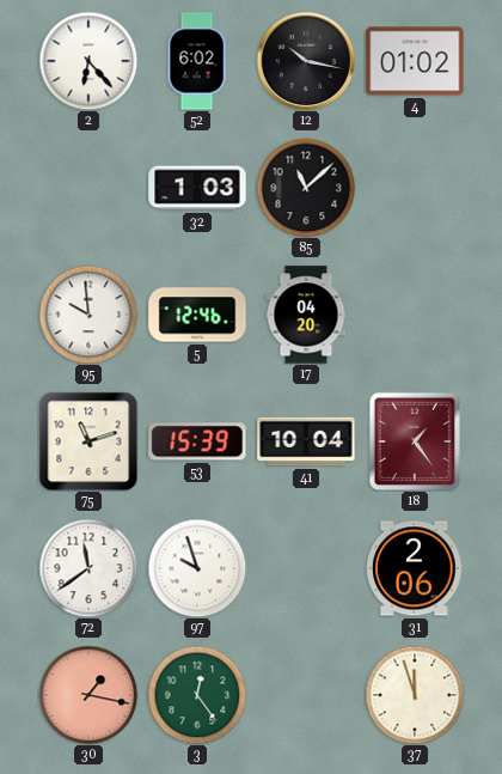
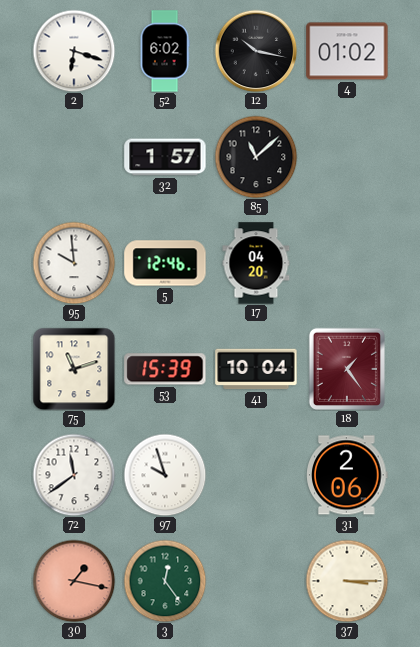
2: 6:23 -> 6:18
32: 1:03 -> 1:57
37: 11:57 -> 3:15
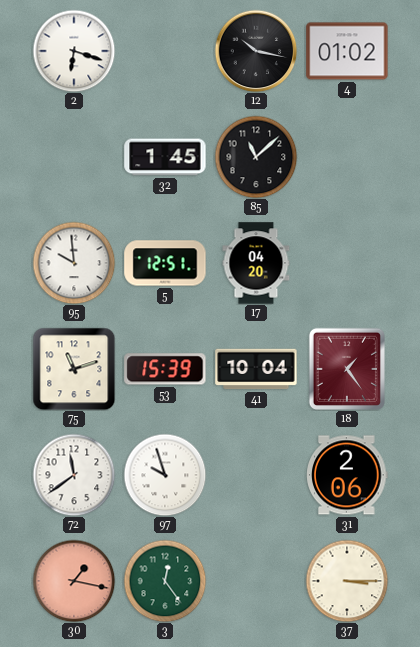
52: 6:02 -> none
32: 1:57 -> 1:45
5: 12:46 -> 12:51
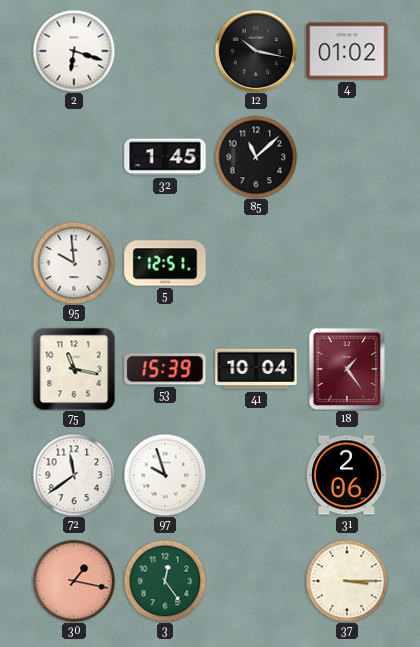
17: 04:20 -> none
75: 11:12 -> 11:17
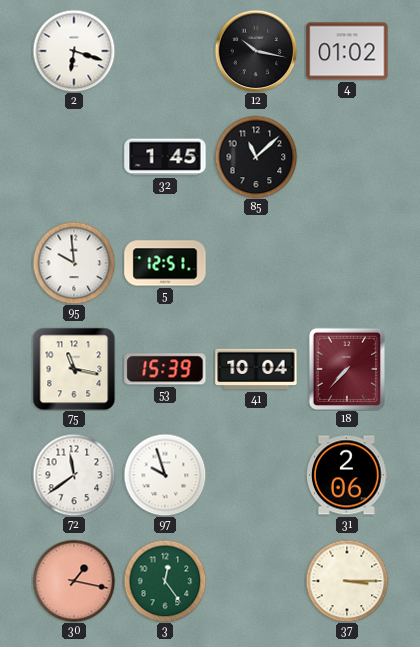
18: 1:24 -> 7:37
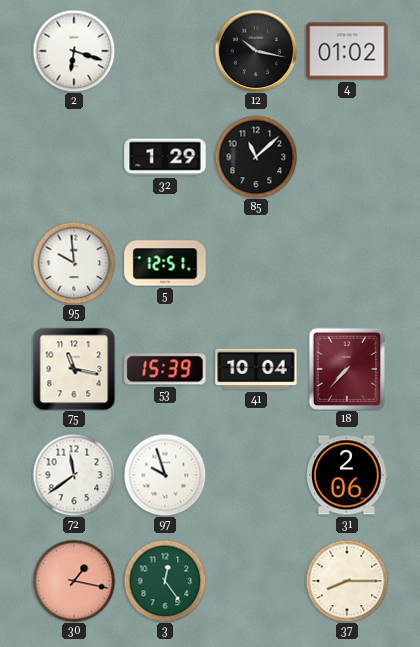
32: 1:45 -> 1:29
37: 3:15 -> 8:15
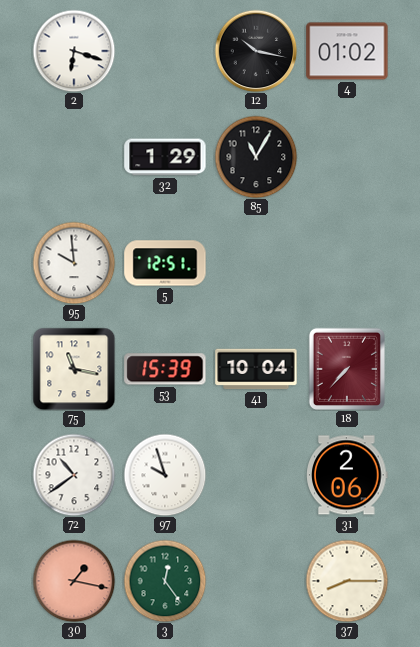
85: 11:08 -> 11:05
72: 11:39 -> 10:39
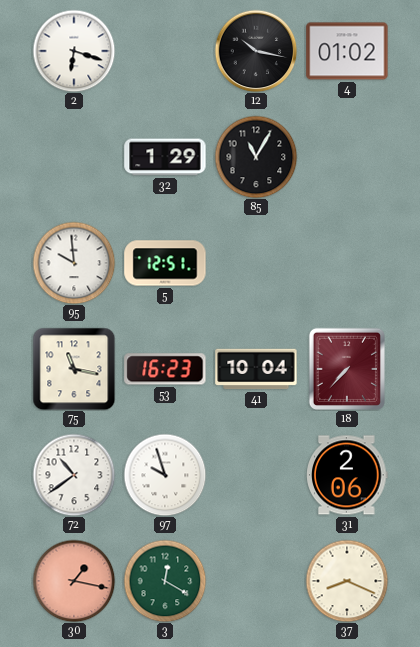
53: 15:39 -> 16:23
3: 12:24 -> 12:20
37: 8:15 -> 8:19
